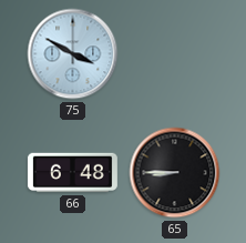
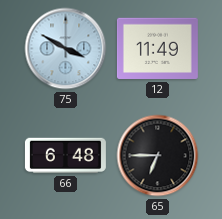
12: none -> 11:49
65: 8:45 -> 6:45
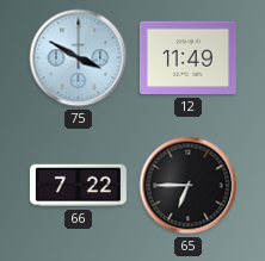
66: 6:48 -> 7:22
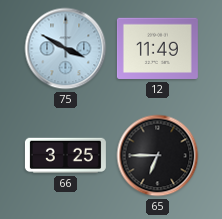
66: 7:22 -> 3:25
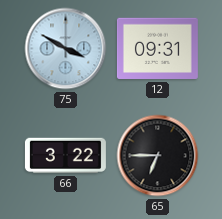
12: 11:49 -> 09:31
66: 3:25 -> 3:22
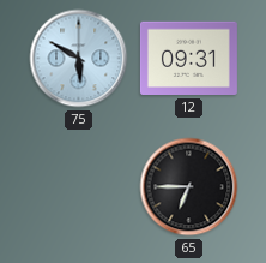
75: 3:50 -> 5:50
66: 3:22 -> none
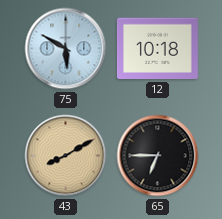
12: 09:31 -> 10:18
43: none -> 8:10
